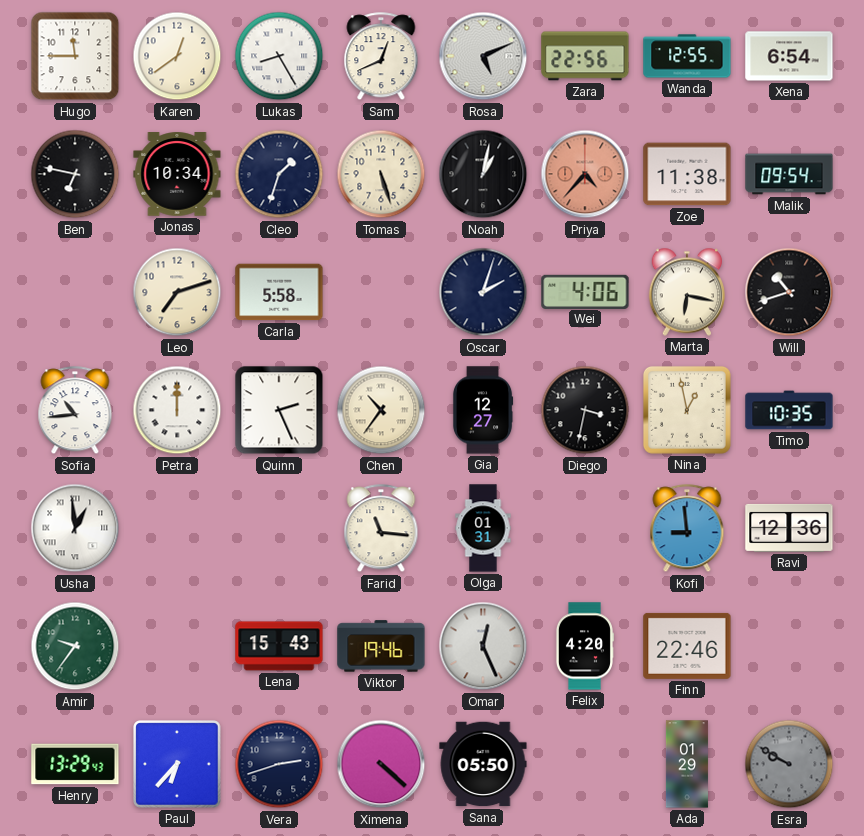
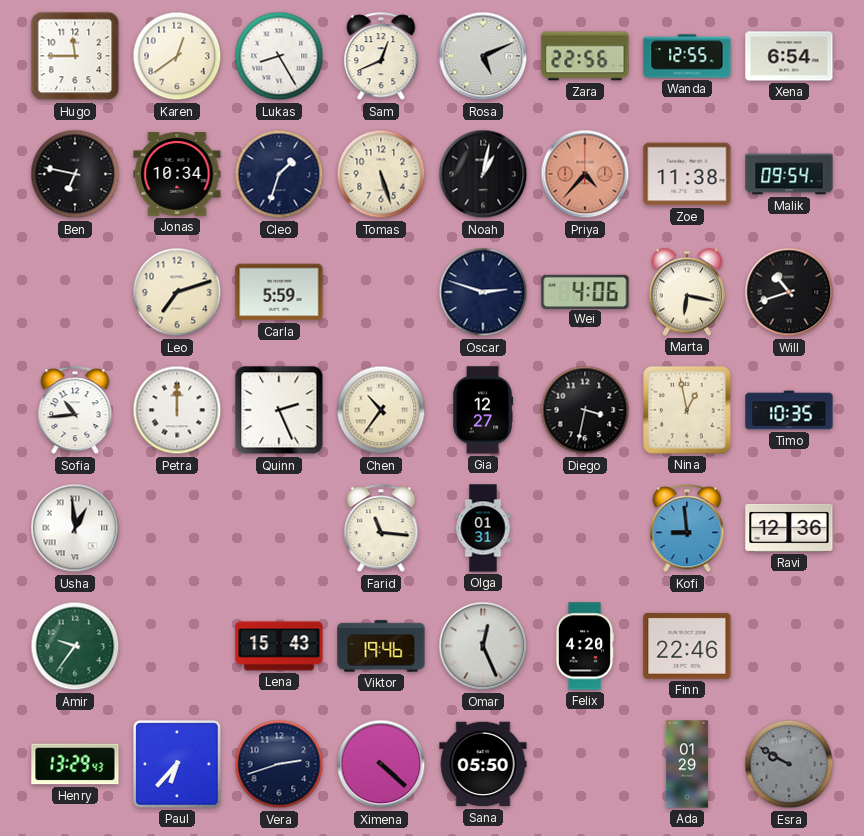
Carla: 5:58 -> 5:59
Oscar: 2:03 -> 2:48
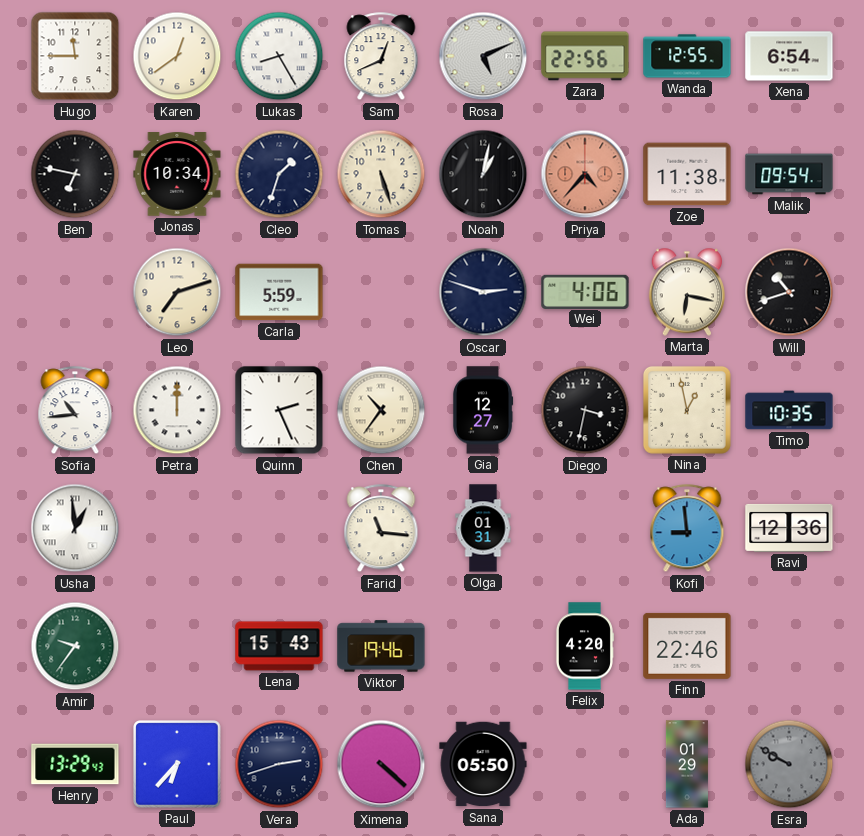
Omar: 12:26 -> none
